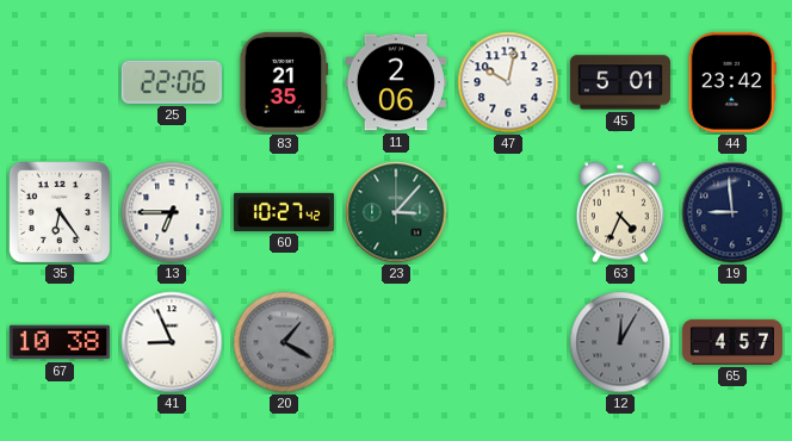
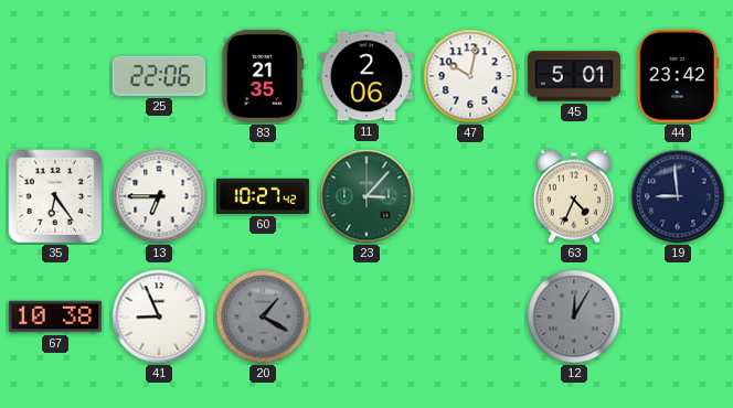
65: 4:57 -> none
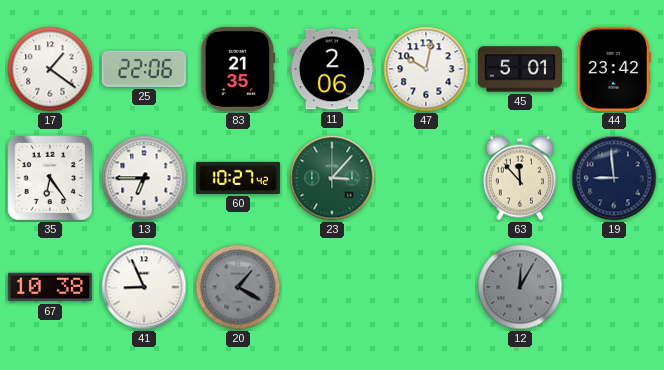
17: none -> 1:21
63: 4:34 -> 11:53
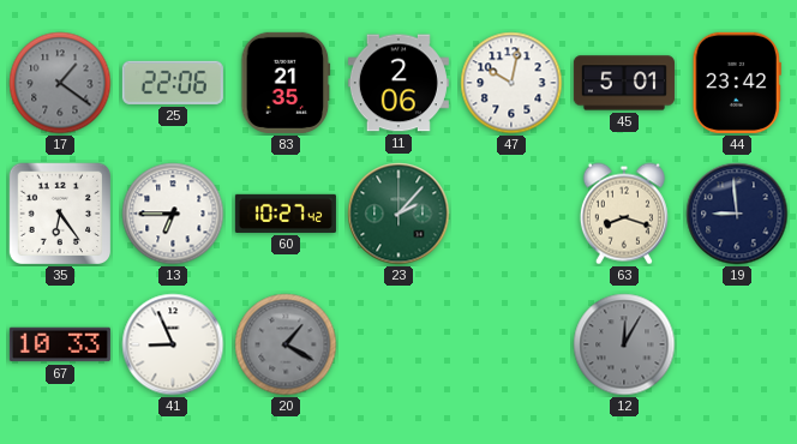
17 dial: white -> grey
23: 3:07 -> 2:07
63: 11:53 -> 8:18
67: 10:38 -> 10:33
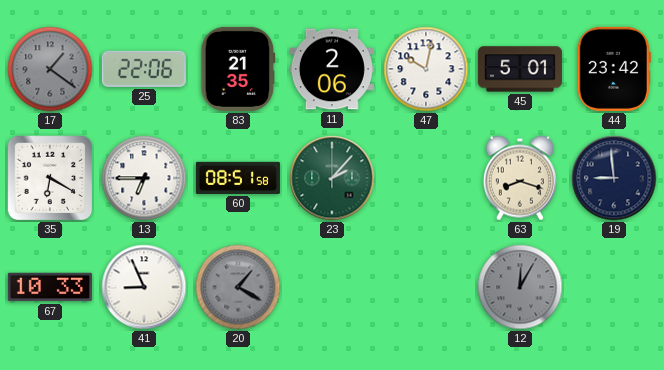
35: 6:24 -> 6:20
60: 10:27 -> 08:51
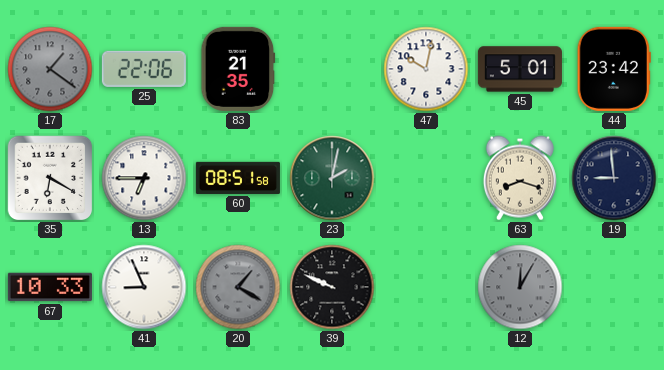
11: 2:06 -> none
23: 2:07 -> 2:02
39: none -> 9:49
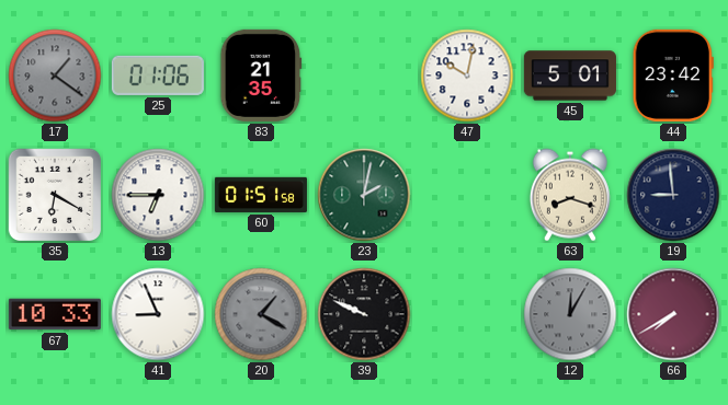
25: 22:06 -> 01:06
60: 08:51 -> 01:51
66: none -> 7:40
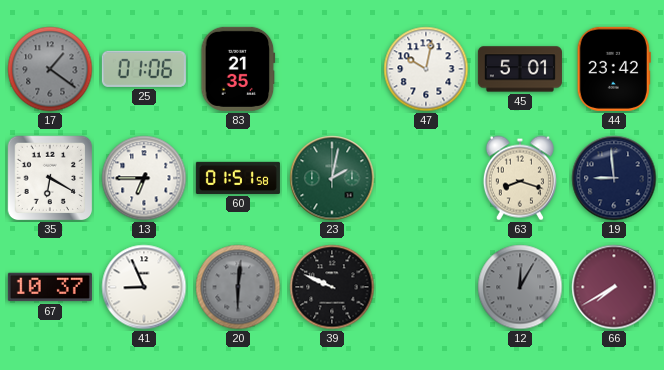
67: 10:33 -> 10:37
20: 1:20 -> 6:01
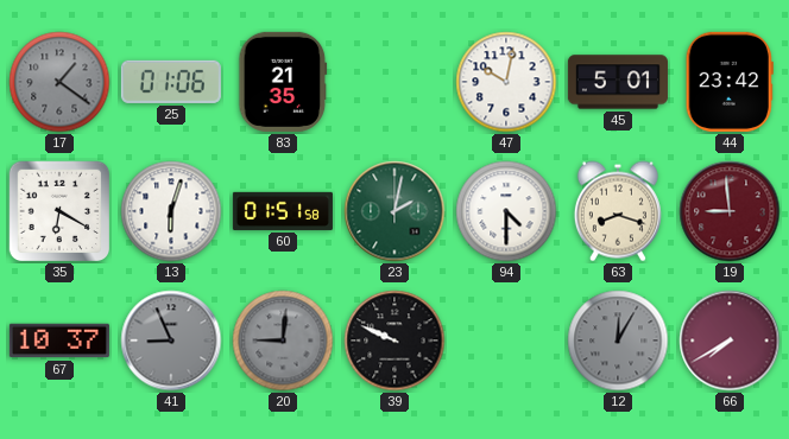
13: 6:45 -> 6:03
94: none -> 4:30
19 dial: navy -> burgundy
41 dial: white -> grey
20: 6:01 -> 9:01
